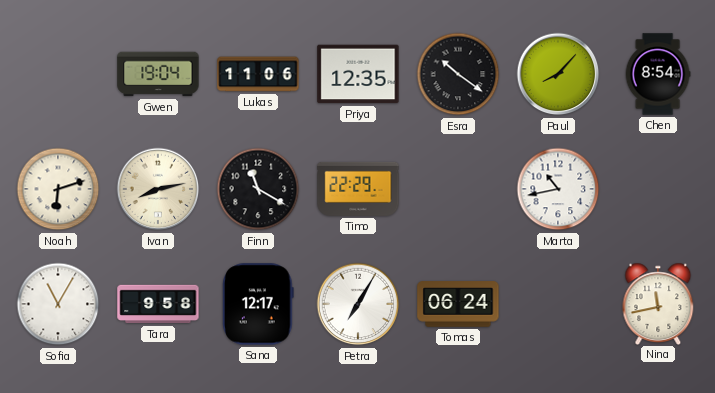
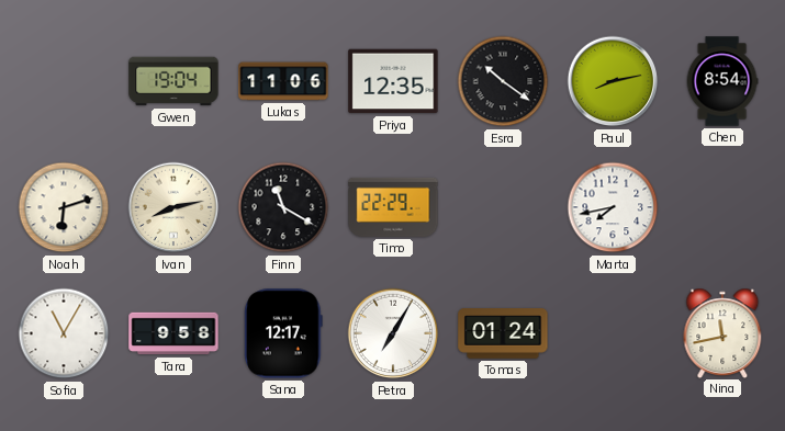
Paul: 8:07 -> 8:13
Marta: 10:43 -> 7:43
Tomas: 06:24 -> 01:24
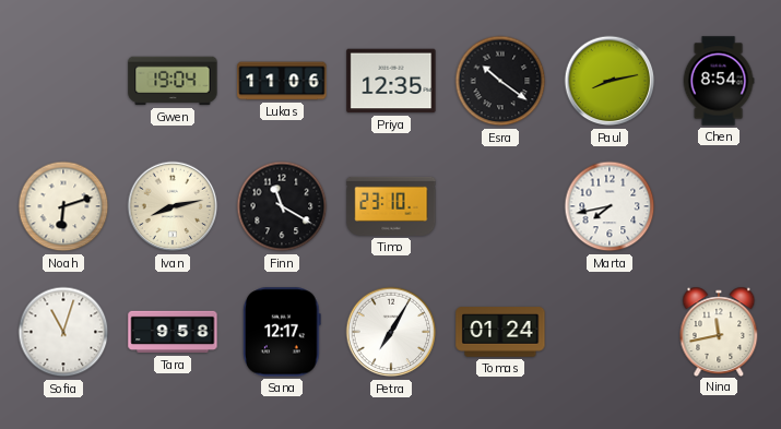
Timo: 22:29 -> 23:10
Sofia: 11:05 -> 11:03
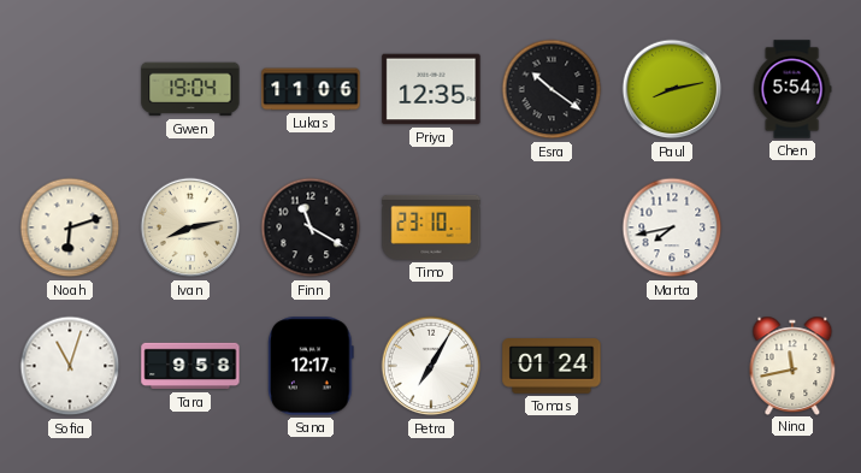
Chen: 8:54 -> 5:54
